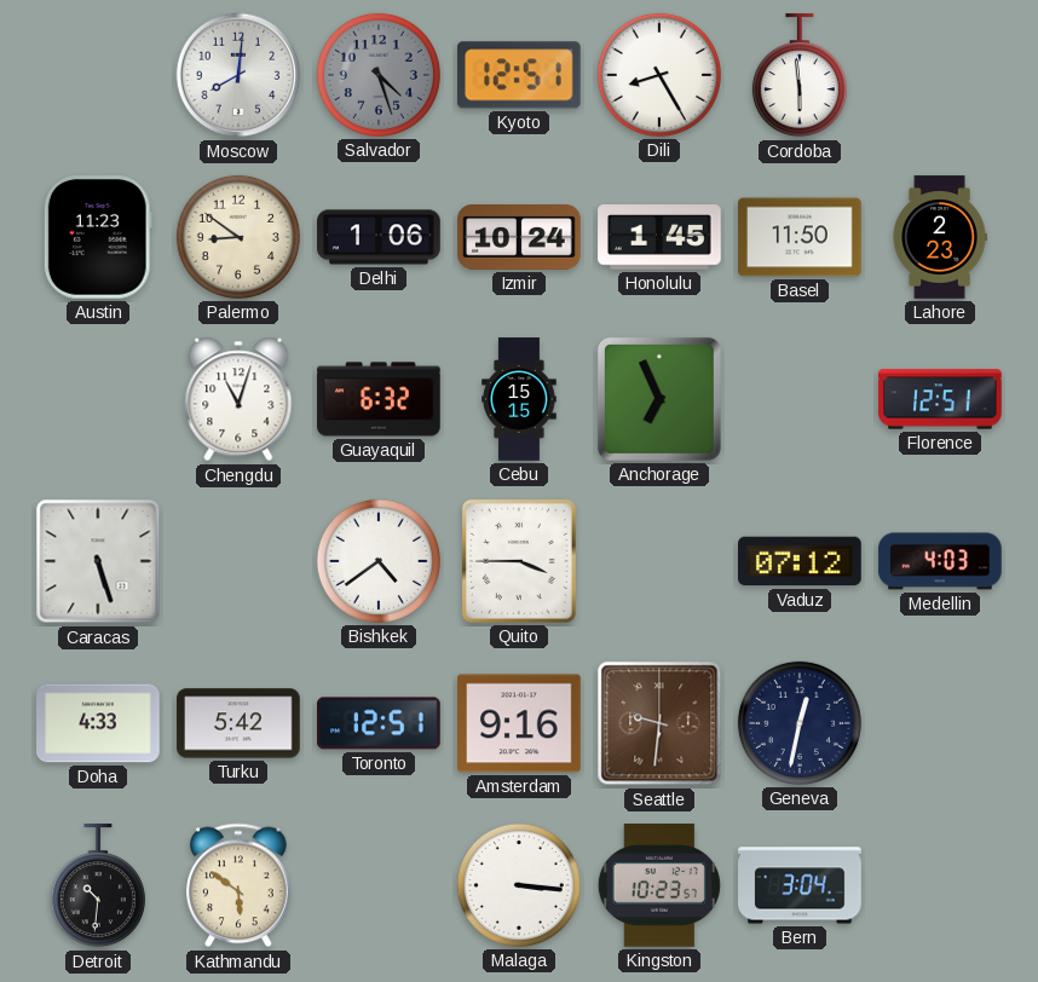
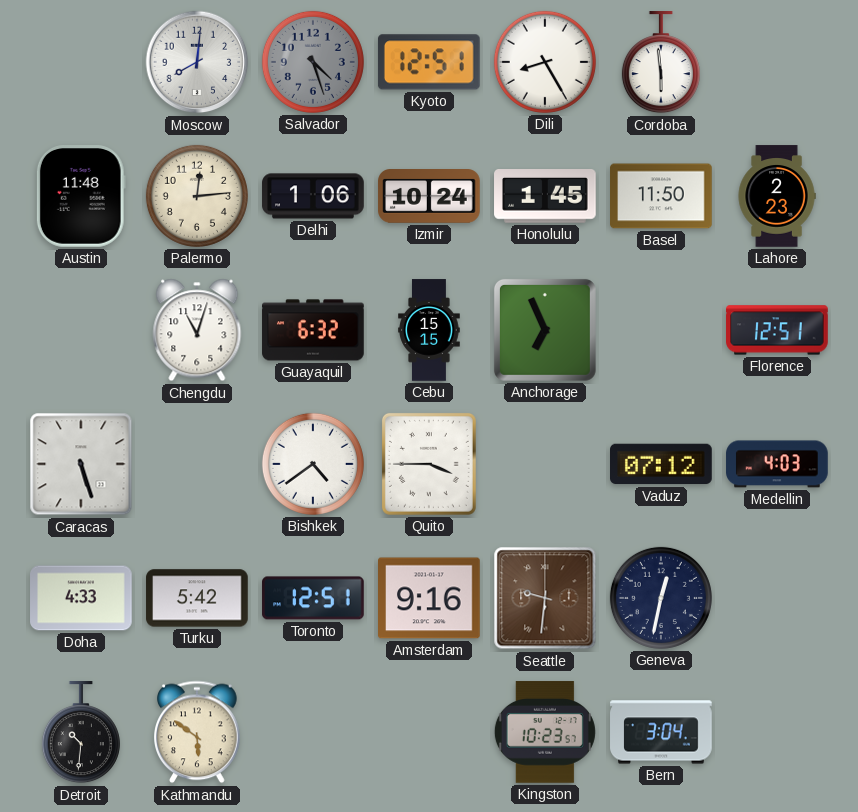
Austin: 11:23 -> 11:48
Palermo: 8:51 -> 12:14
Malaga: 3:16 -> none
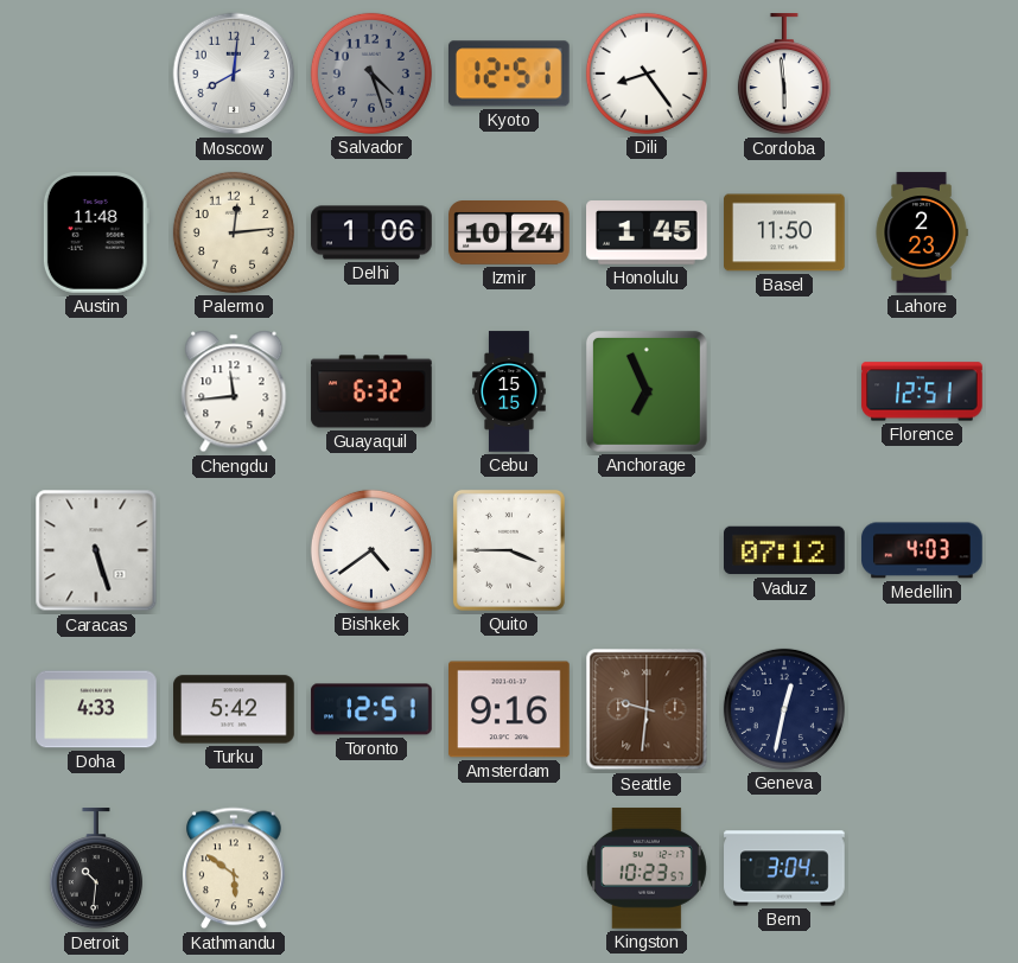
Dili: 8:25 -> 8:24
Chengdu: 11:03 -> 11:44
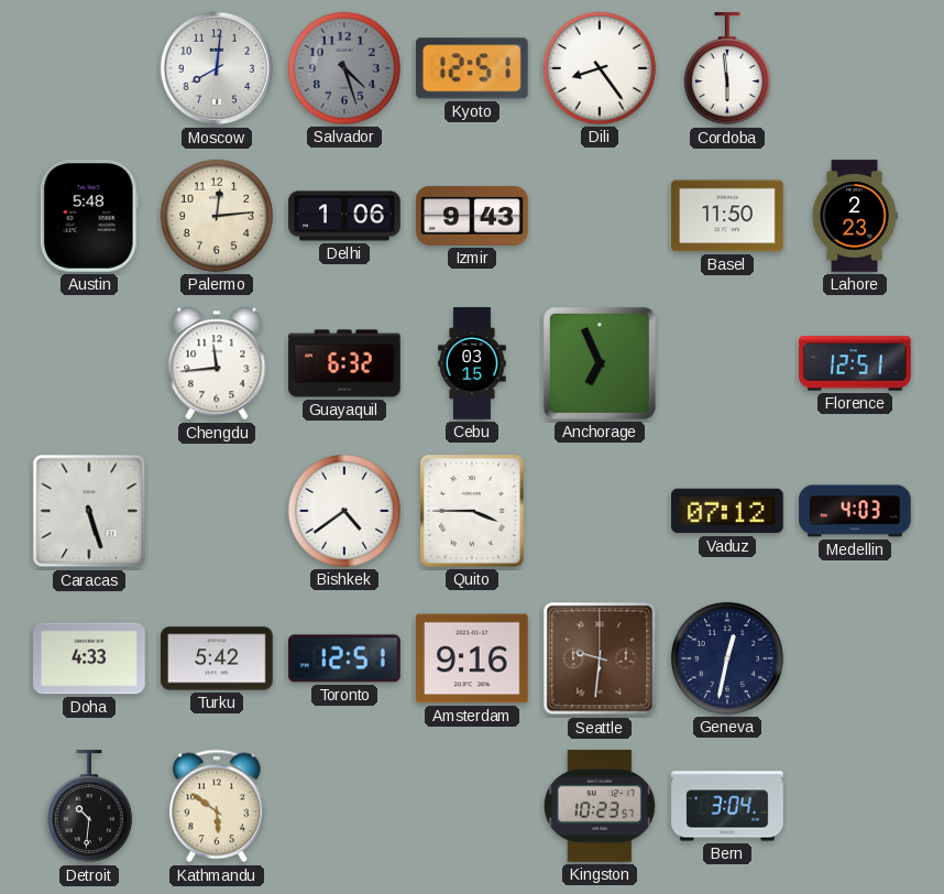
Austin: 11:48 -> 5:48
Izmir: 10:24 -> 9:43
Honolulu: 1:45 -> none
Cebu: 15:15 -> 03:15
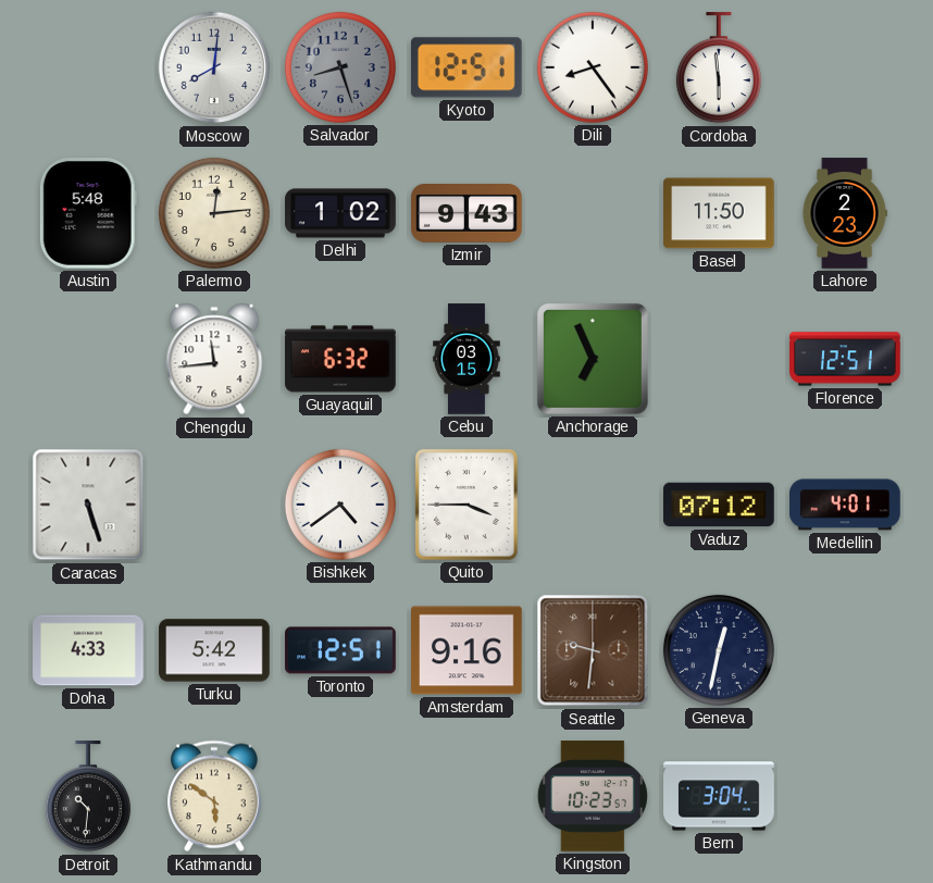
Salvador: 4:27 -> 8:27
Delhi: 1:06 -> 1:02
Medellin: 4:03 -> 4:01
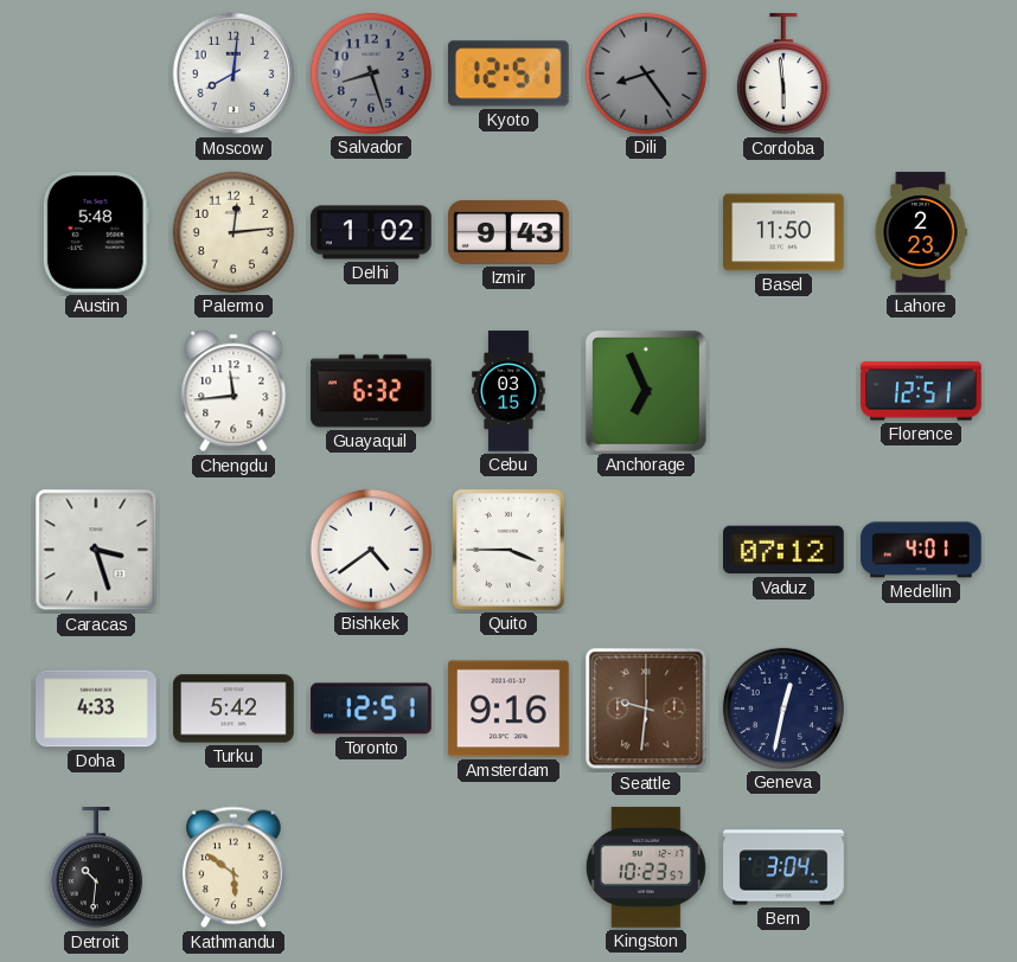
Dili dial: white -> grey
Caracas: 5:27 -> 3:27
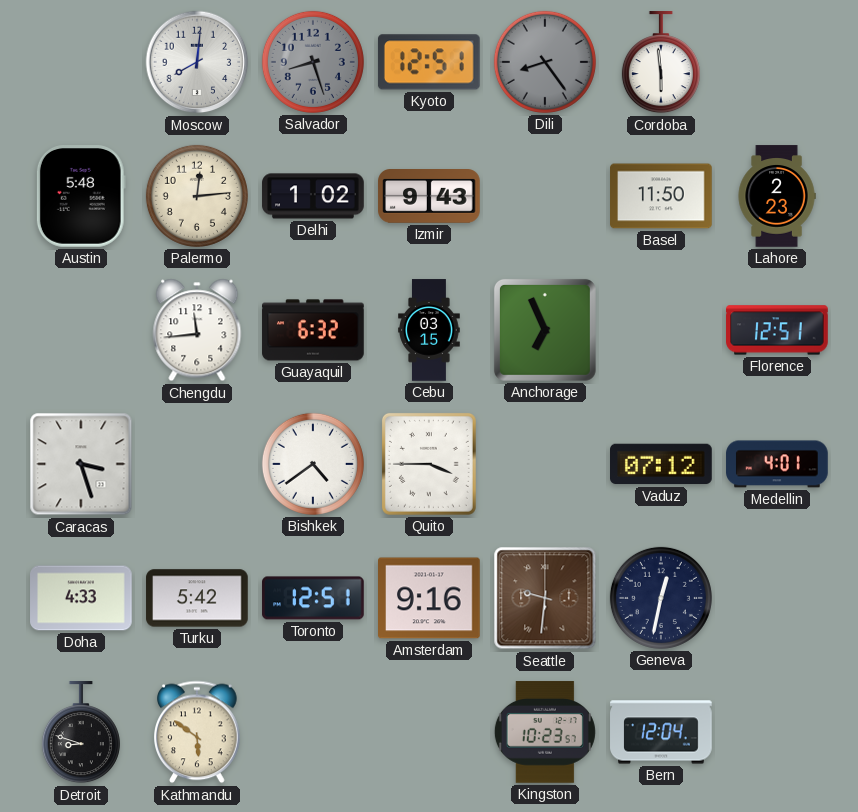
Detroit: 10:31 -> 8:48
Bern: 3:04 -> 12:04
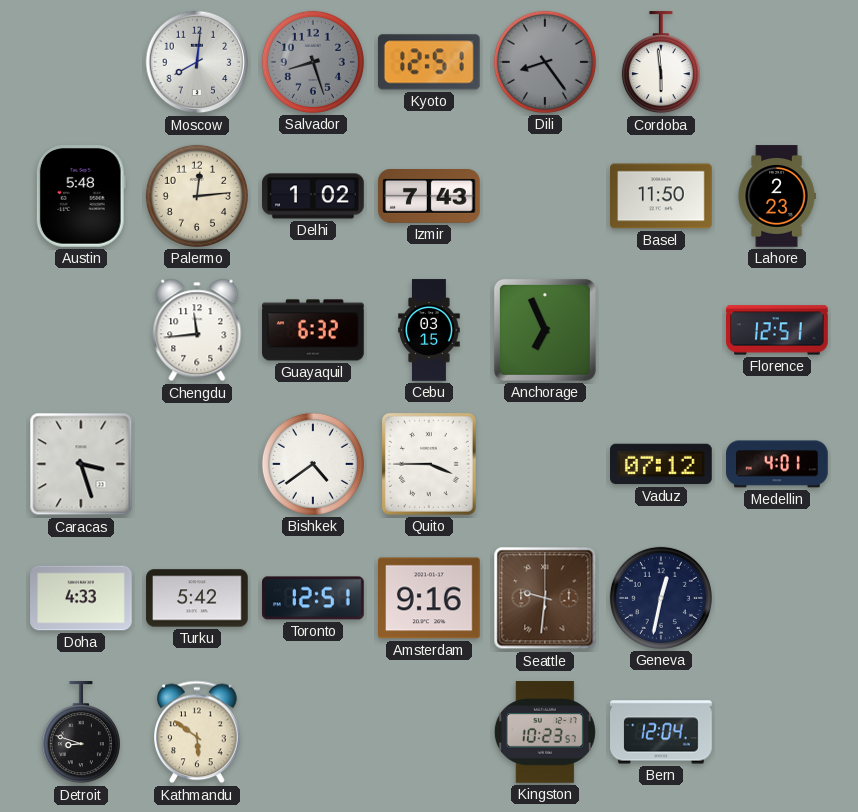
Izmir: 9:43 -> 7:43
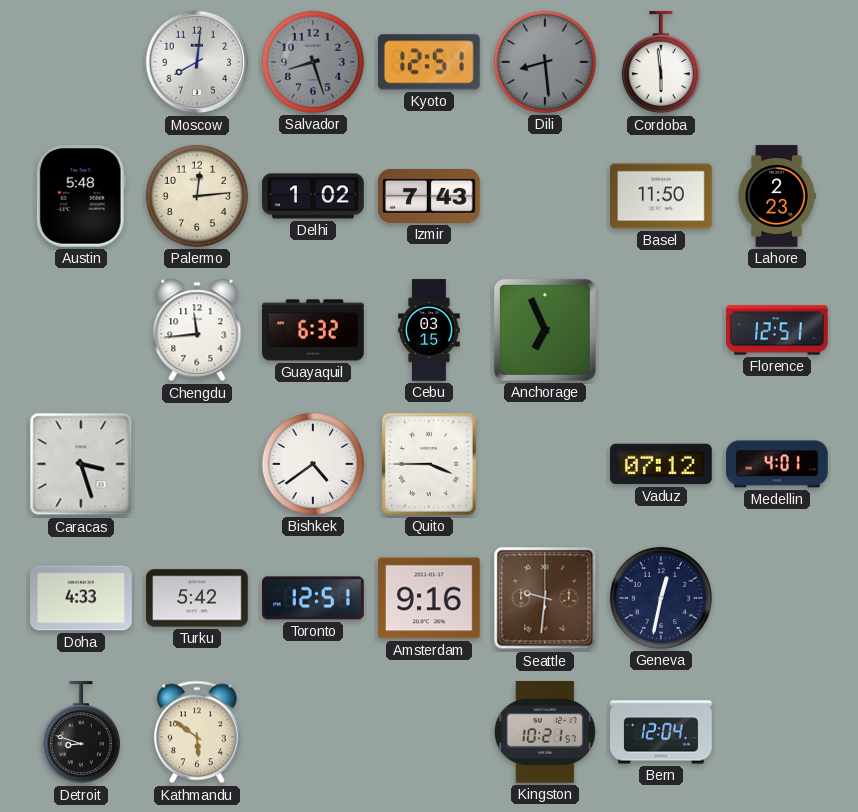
Dili: 8:24 -> 8:29
Kingston: 10:23 -> 10:21
